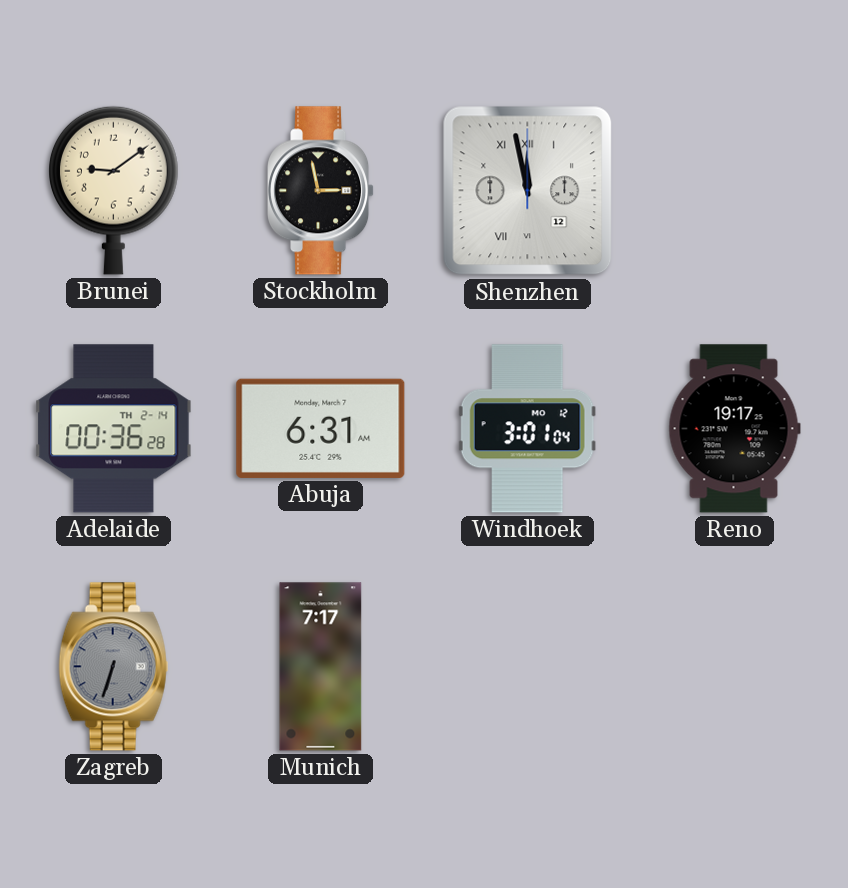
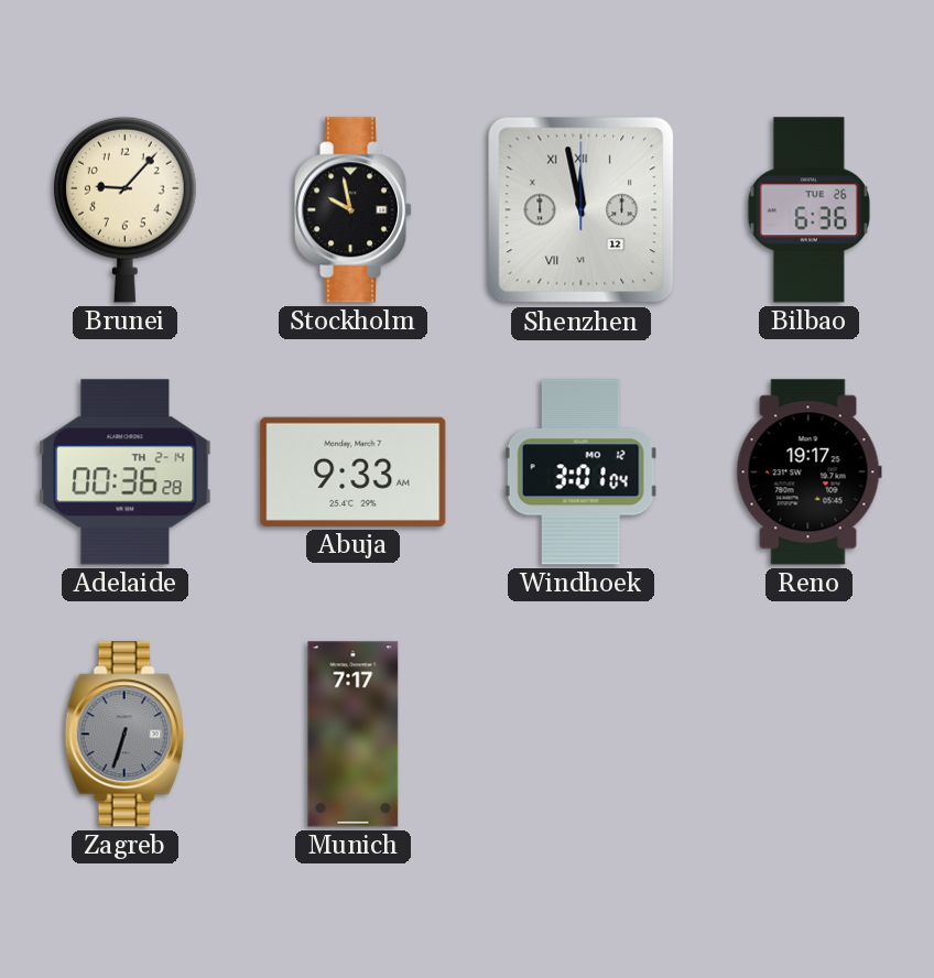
Brunei: 9:09 -> 9:07
Stockholm: 2:58 -> 9:58
Bilbao: none -> 6:36
Abuja: 6:31 -> 9:33
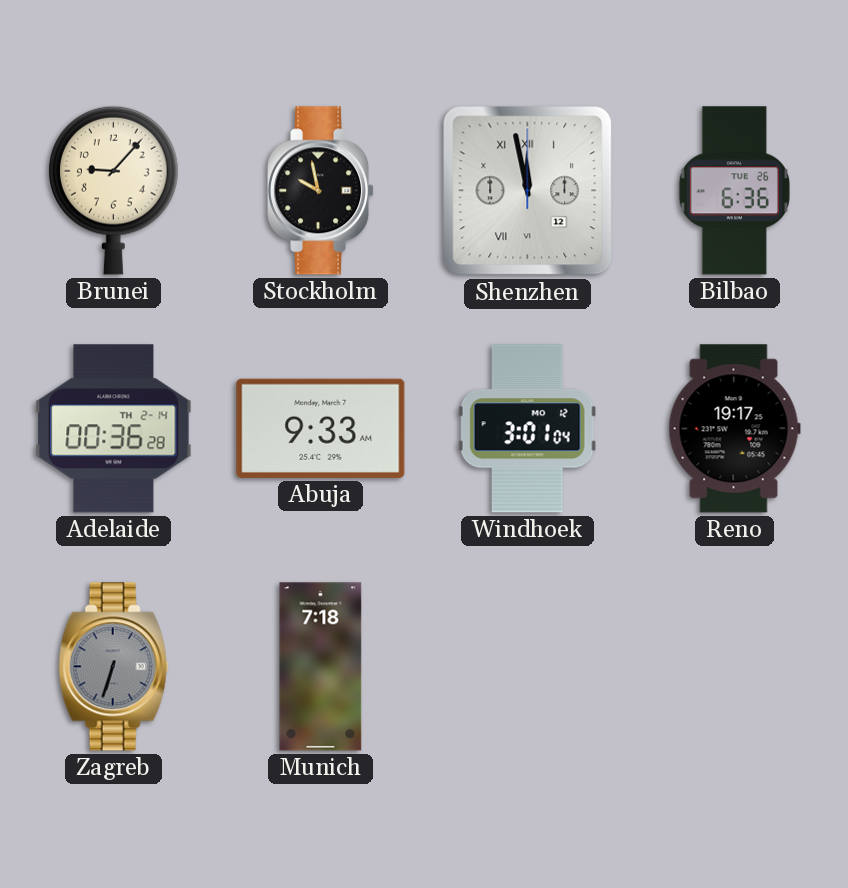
Munich: 7:17 -> 7:18
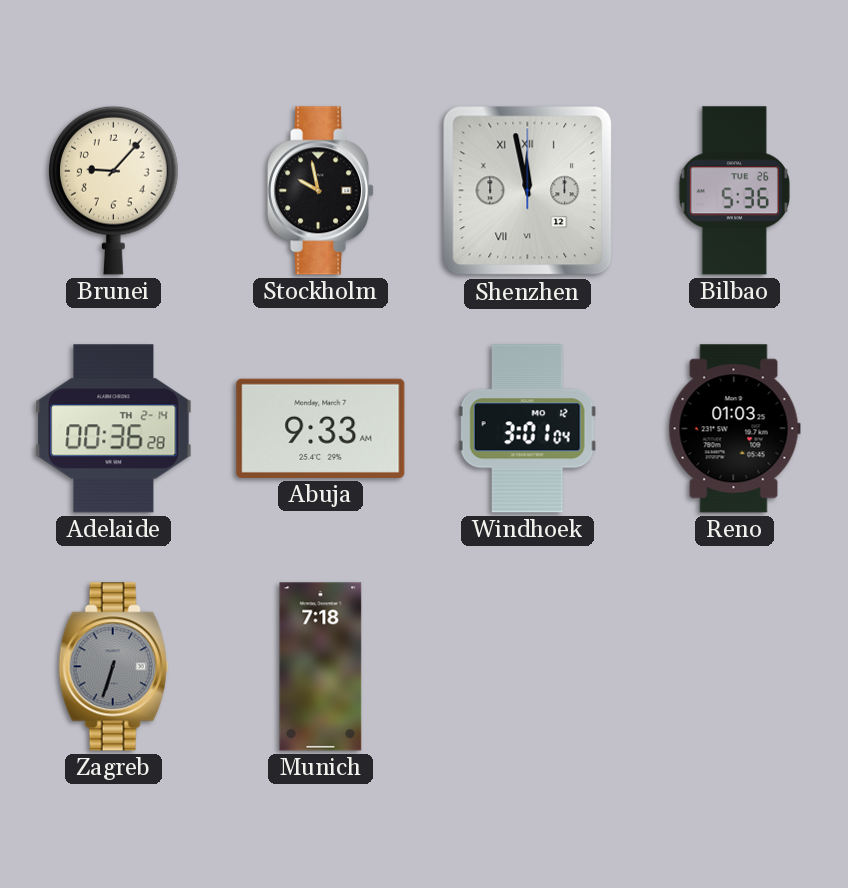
Bilbao: 6:36 -> 5:36
Reno: 19:17 -> 01:03
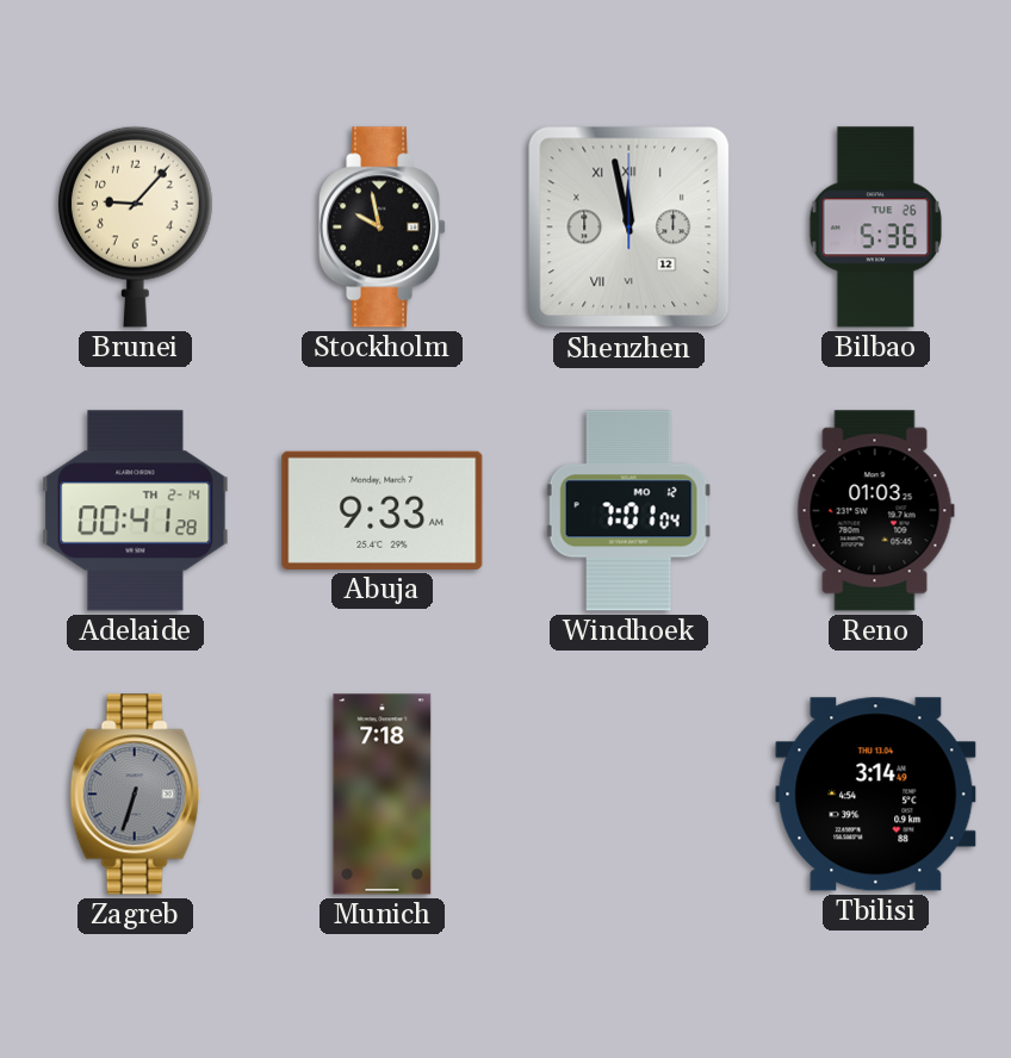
Adelaide: 00:36 -> 00:41
Windhoek: 3:01 -> 7:01
Tbilisi: none -> 3:14
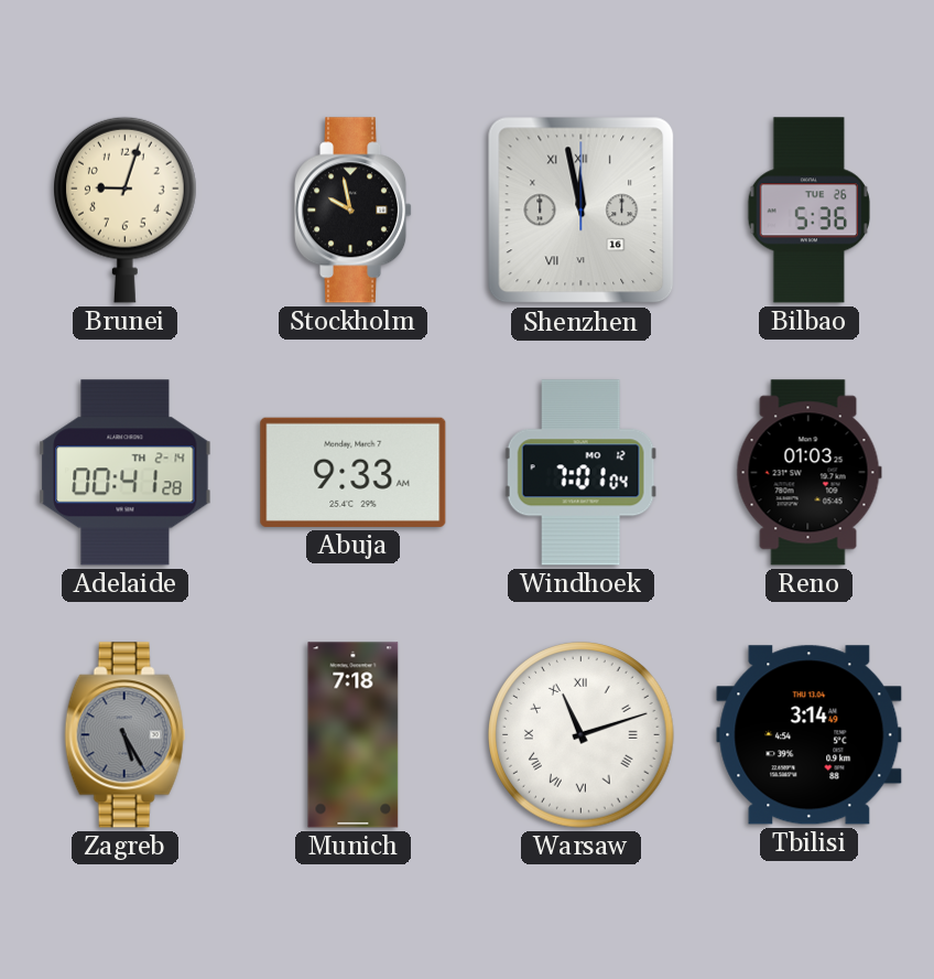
Brunei: 9:07 -> 9:03
Shenzhen date: 12 -> 16
Zagreb: 6:33 -> 5:25
Warsaw: none -> 11:12
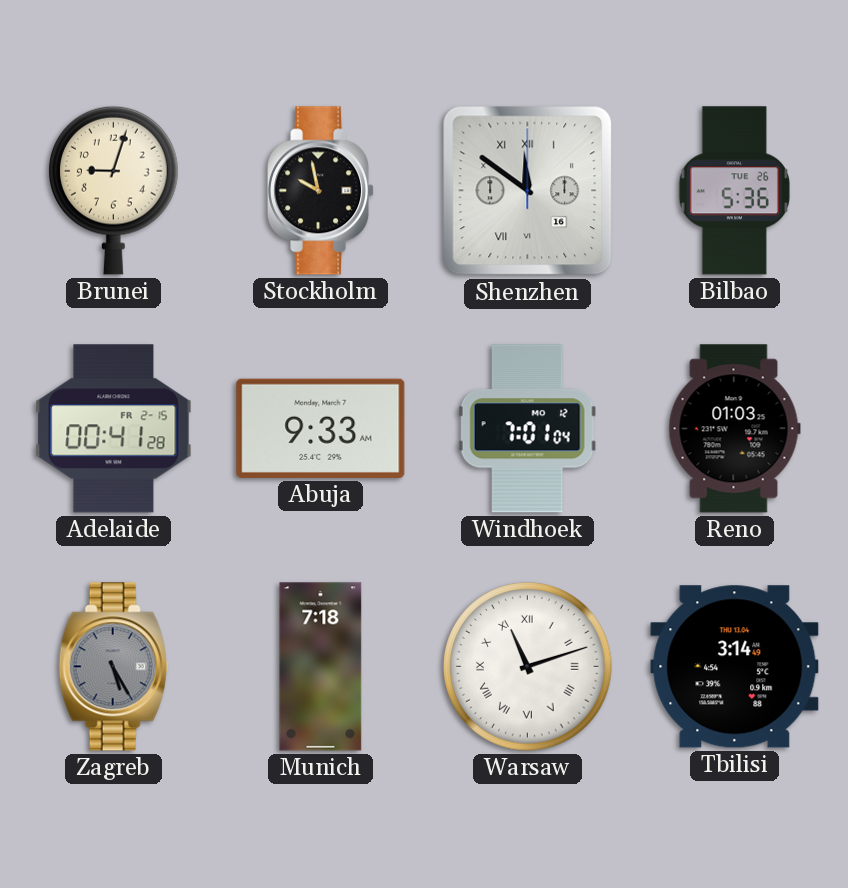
Shenzhen: 11:58 -> 11:51
Adelaide date: TH 2-14 -> FR 2-15
